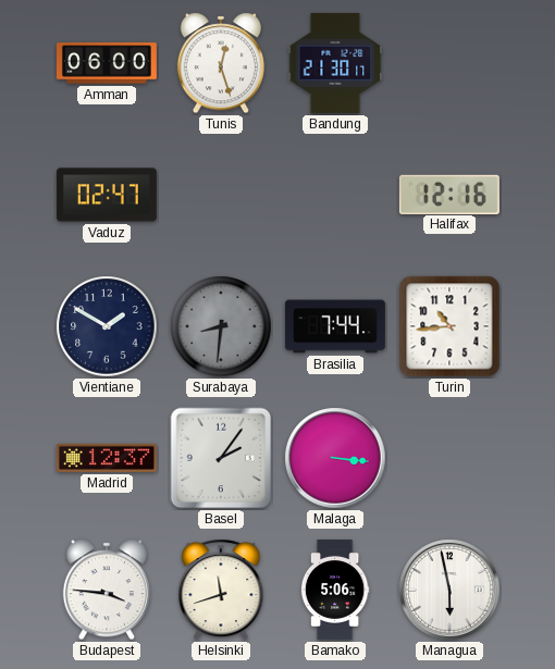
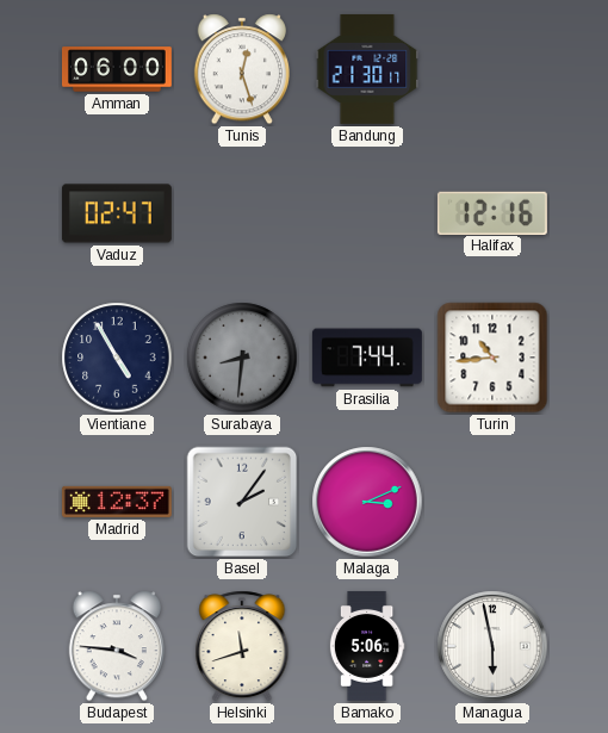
Vientiane: 1:50 -> 4:55
Malaga: 3:16 -> 3:11
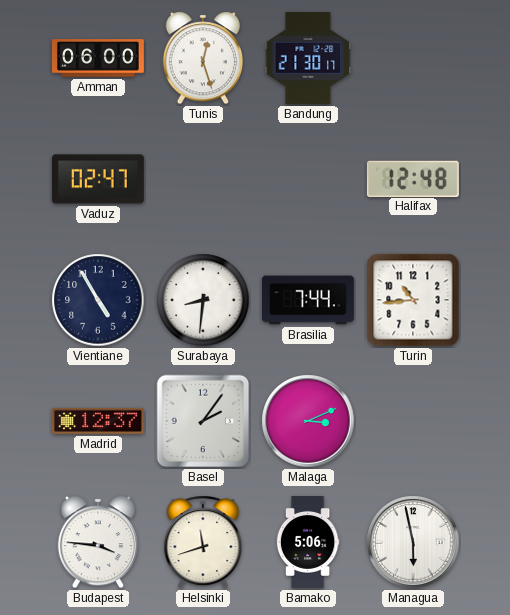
Halifax: 12:16 -> 12:48
Surabaya dial: grey -> white
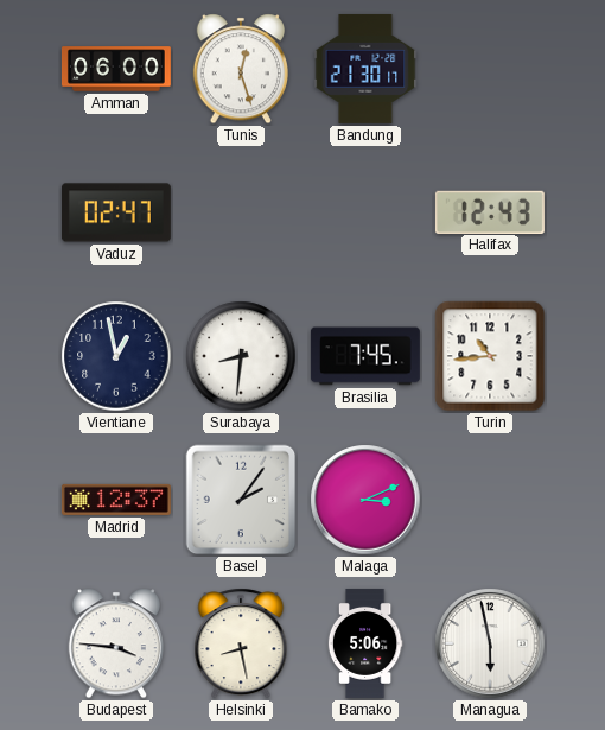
Halifax: 12:48 -> 12:43
Vientiane: 4:55 -> 12:58
Brasilia: 7:44 -> 7:45
Helsinki: 11:42 -> 8:28
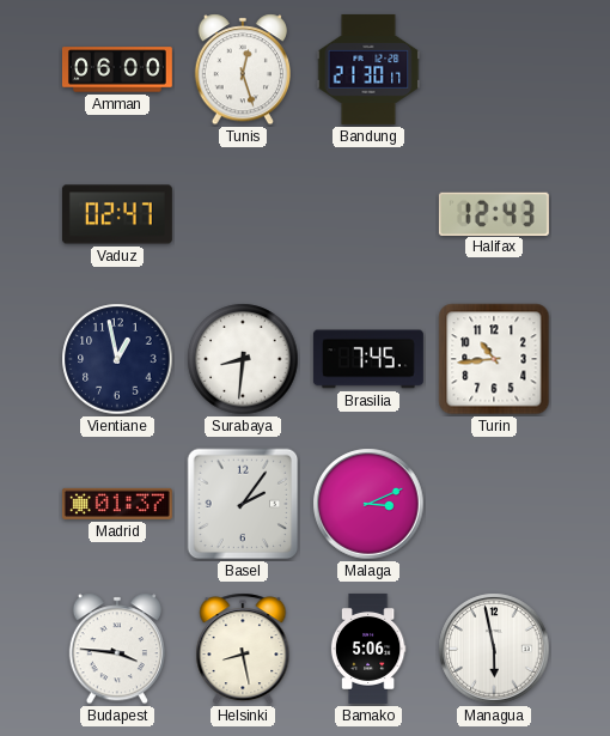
Madrid: 12:37 -> 01:37
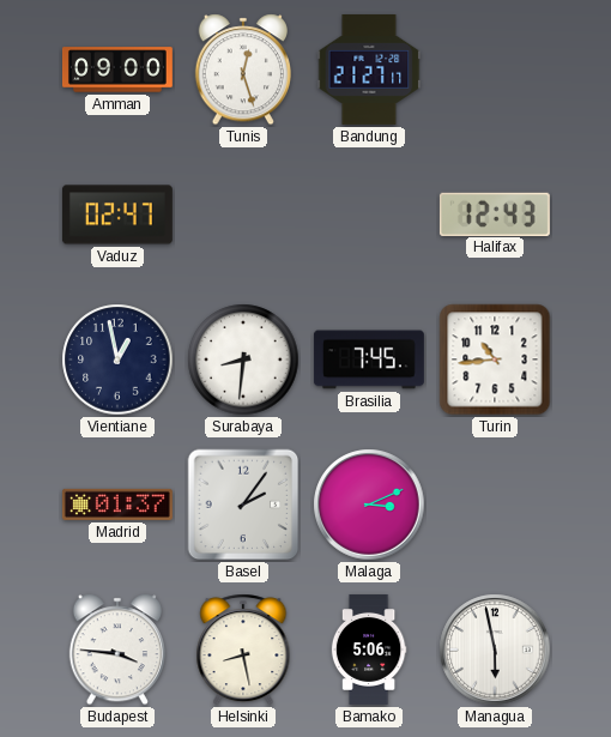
Amman: 06:00 -> 09:00
Bandung: 21:30 -> 21:27
